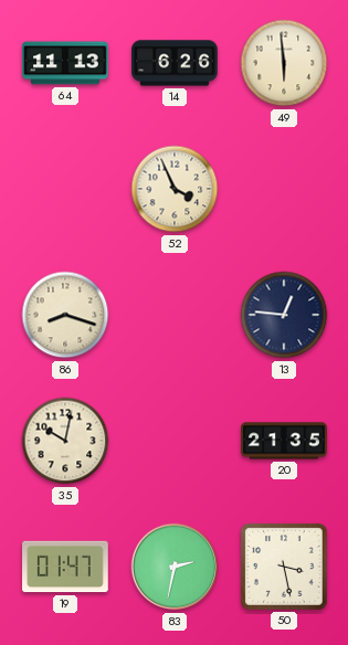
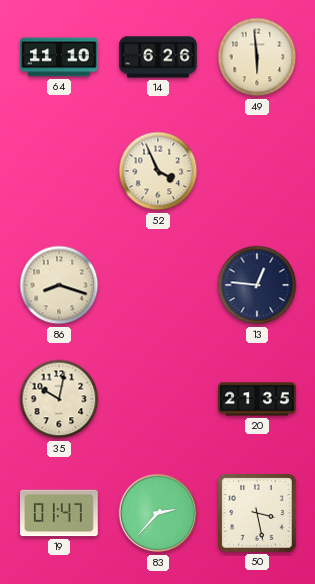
64: 11:13 -> 11:10
83: 2:32 -> 2:37
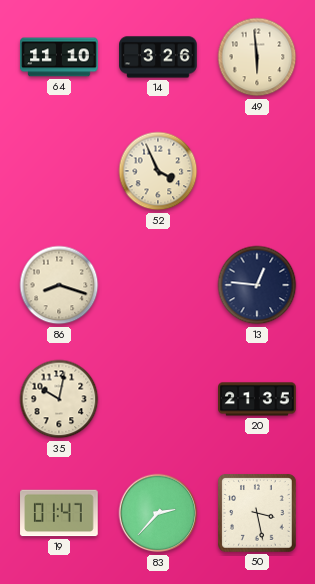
14: 6:26 -> 3:26
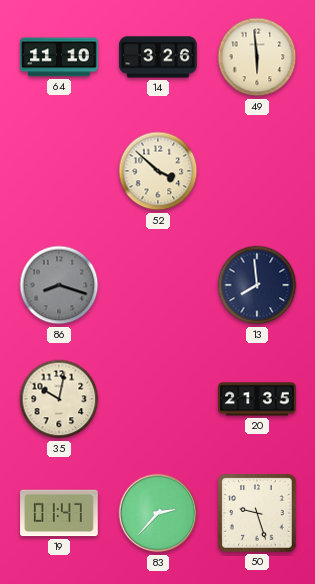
52: 3:56 -> 3:52
86 dial: cream -> grey
13: 12:46 -> 7:59
50: 3:28 -> 9:27
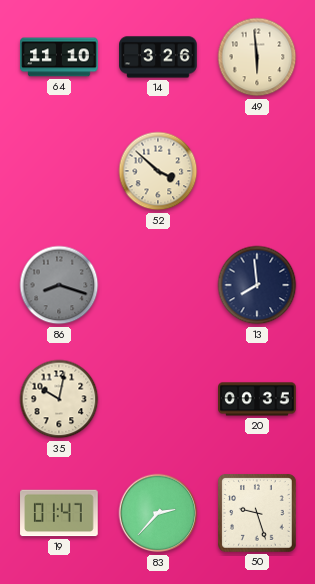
20: 21:35 -> 00:35
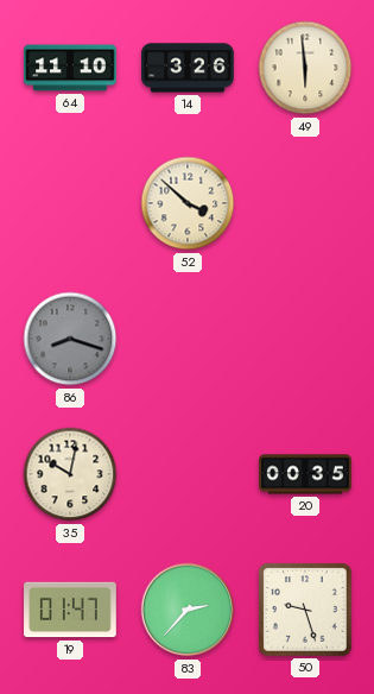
13: 7:59 -> none
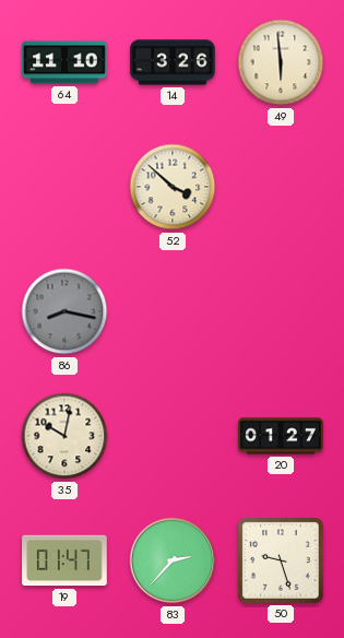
86: 8:18 -> 8:17
20: 00:35 -> 01:27
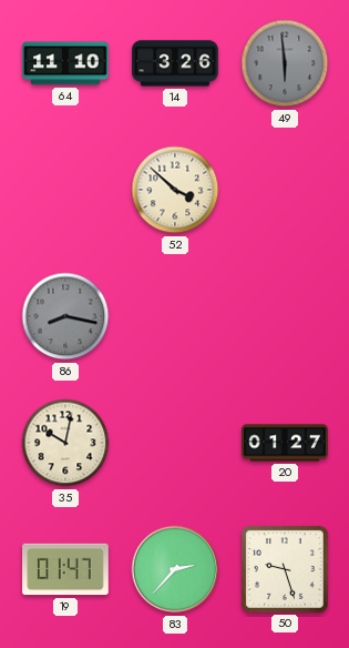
49 dial: cream -> grey
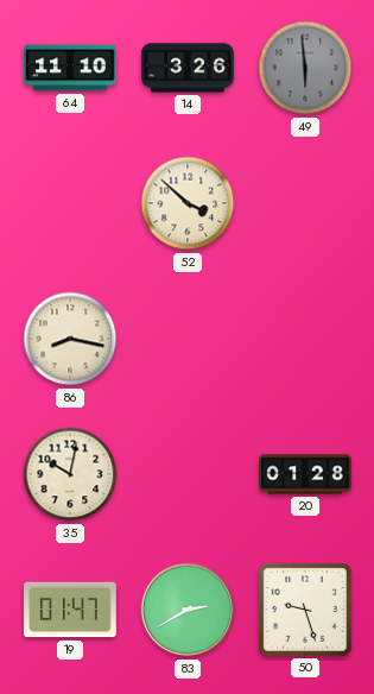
86 dial: grey -> cream
20: 01:27 -> 01:28
83: 2:37 -> 2:40
